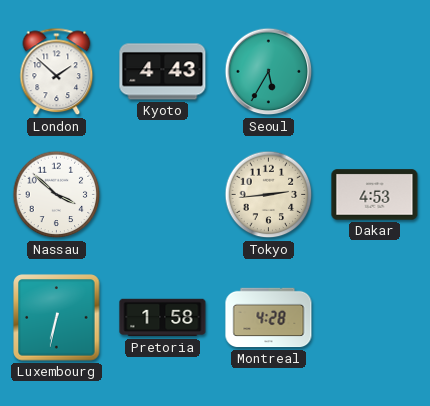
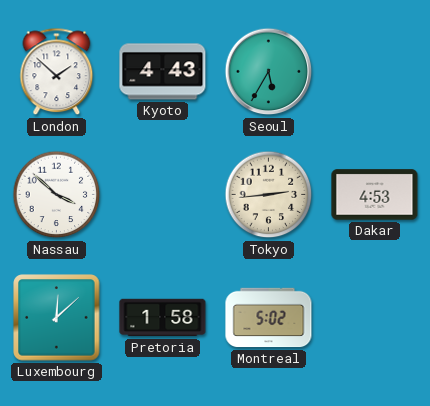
Luxembourg: 6:32 -> 12:08
Montreal: 4:28 -> 5:02
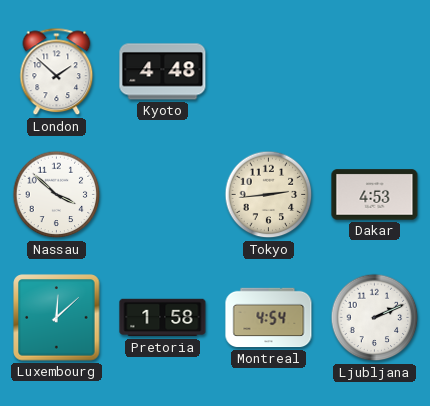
Kyoto: 4:43 -> 4:48
Seoul: 5:35 -> none
Montreal: 5:02 -> 4:54
Ljubljana: none -> 2:11
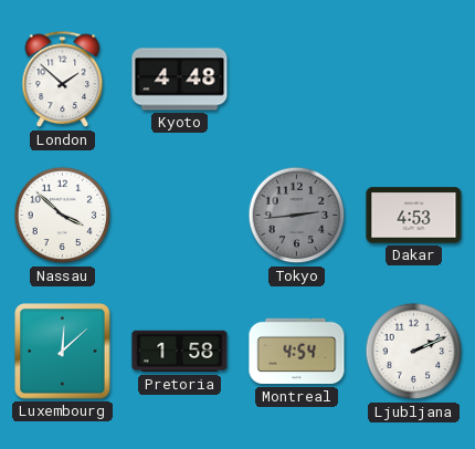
Tokyo dial: cream -> grey
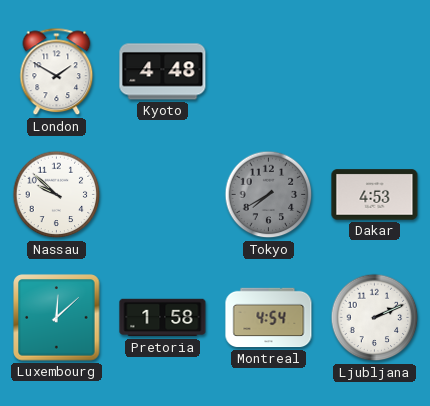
London: 1:52 -> 1:50
Nassau: 3:52 -> 9:52
Tokyo: 2:44 -> 7:40
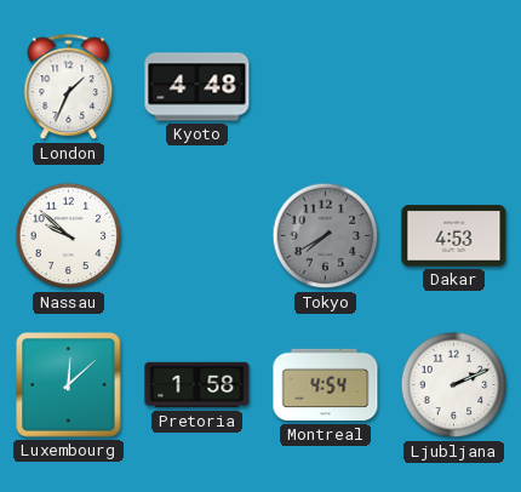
London: 1:50 -> 1:34
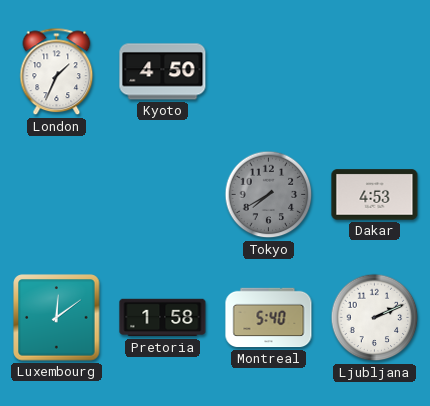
Kyoto: 4:48 -> 4:50
Nassau: 9:52 -> none
Luxembourg: 12:08 -> 12:09
Montreal: 4:54 -> 5:40
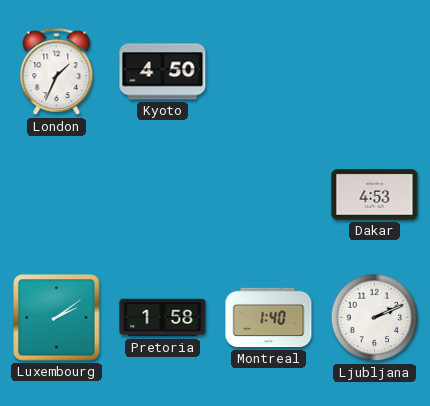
Tokyo: 7:40 -> none
Luxembourg: 12:09 -> 2:09
Montreal: 5:40 -> 1:40
